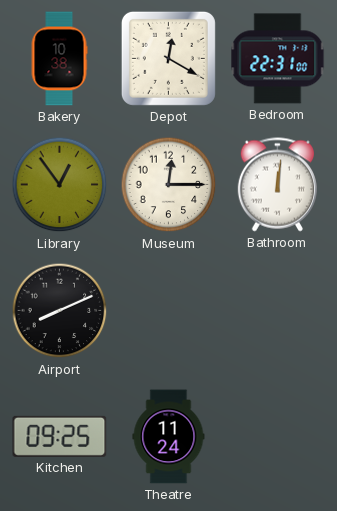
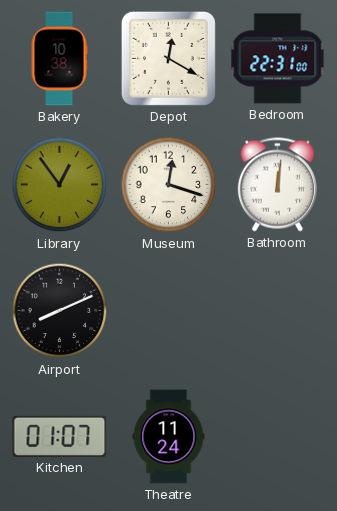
Museum: 12:15 -> 12:18
Kitchen: 09:25 -> 01:07
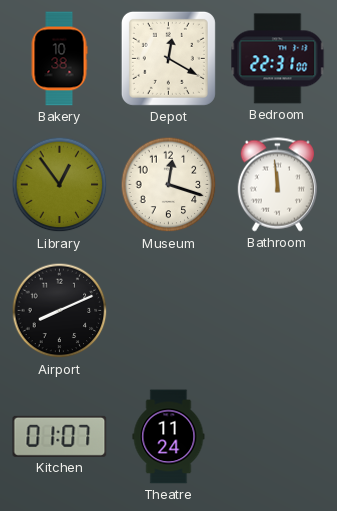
Bathroom: 12:01 -> 11:59
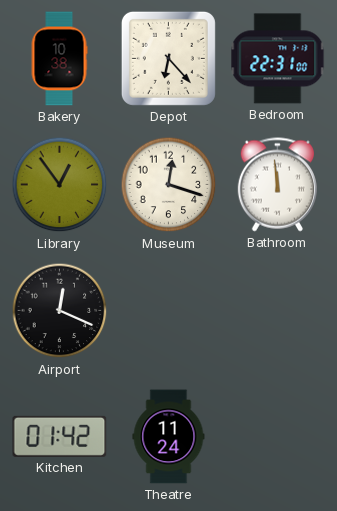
Depot: 12:20 -> 6:23
Airport: 8:11 -> 12:19
Kitchen: 01:07 -> 01:42
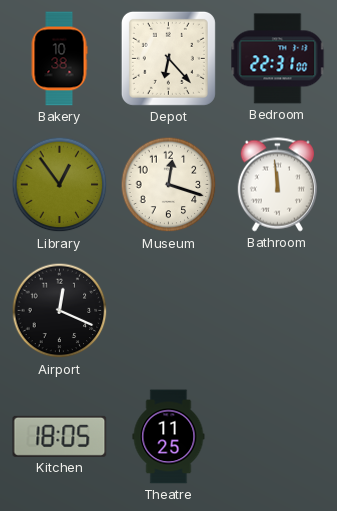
Kitchen: 01:42 -> 18:05
Theatre: 11:24 -> 11:25
